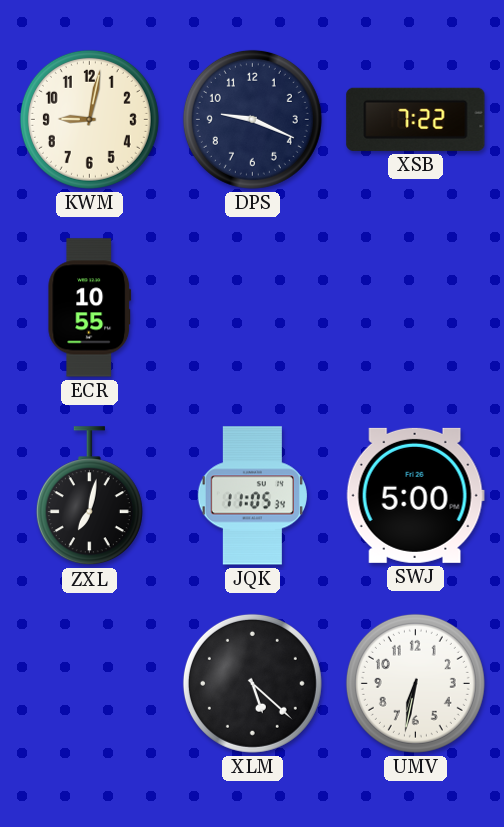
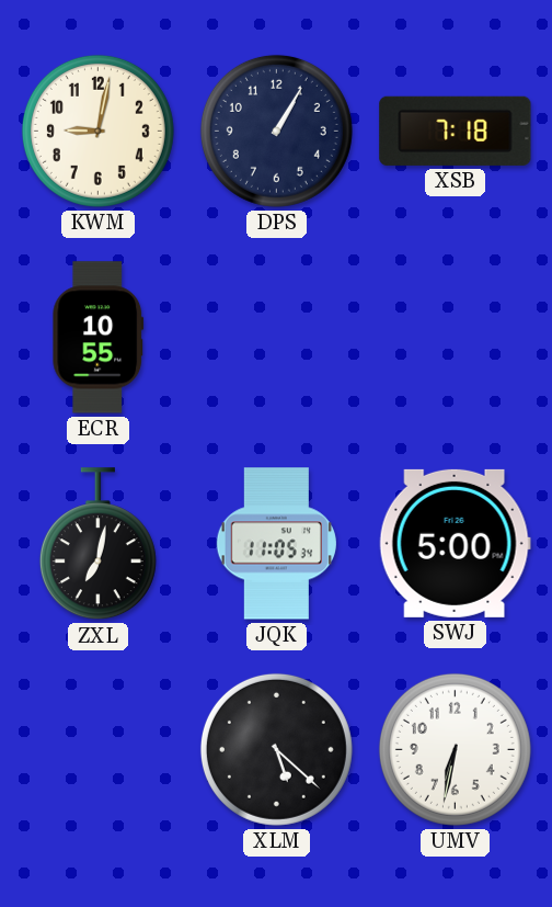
DPS: 9:19 -> 1:05
XSB: 7:22 -> 7:18
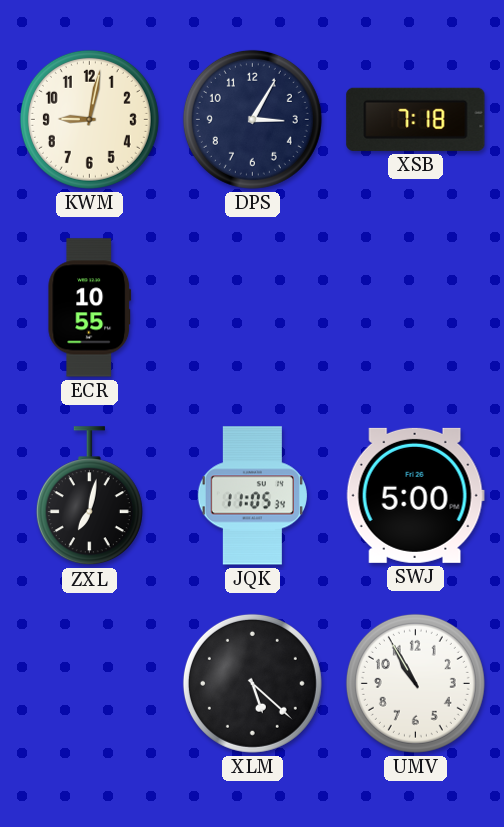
DPS: 1:05 -> 3:05
UMV: 6:32 -> 10:55
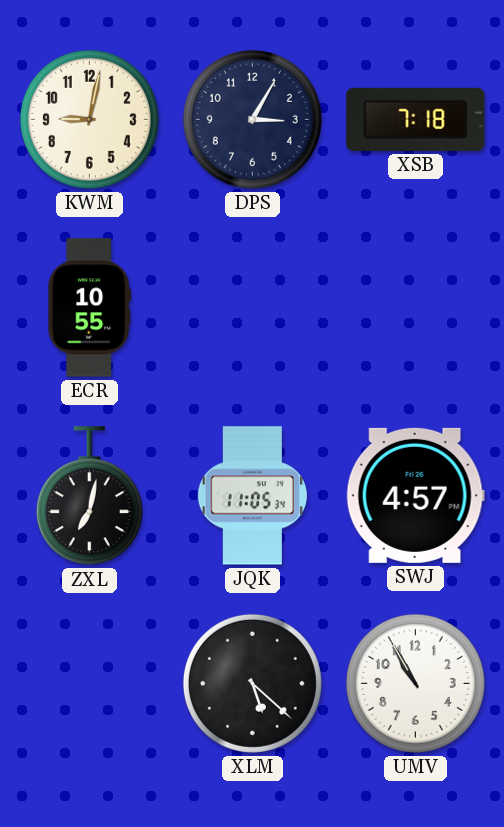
SWJ: 5:00 -> 4:57
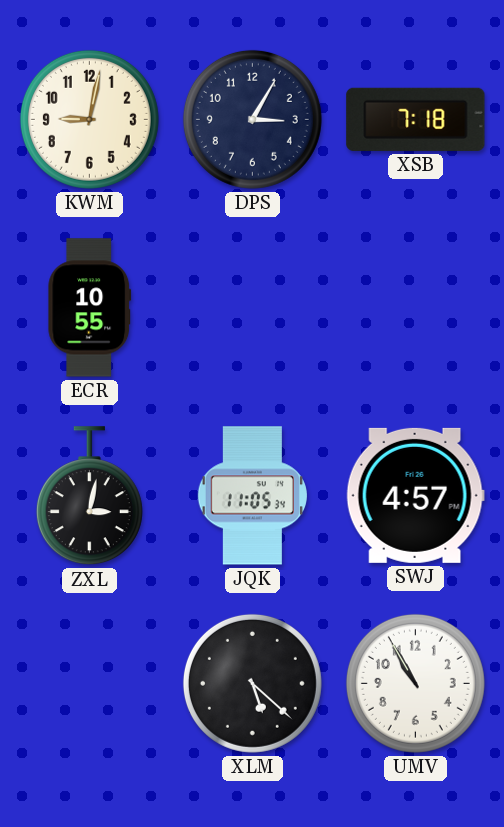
ZXL: 7:02 -> 3:02
